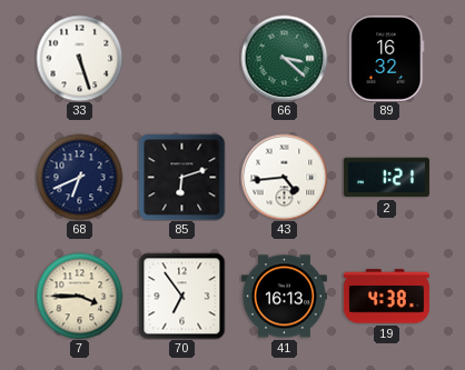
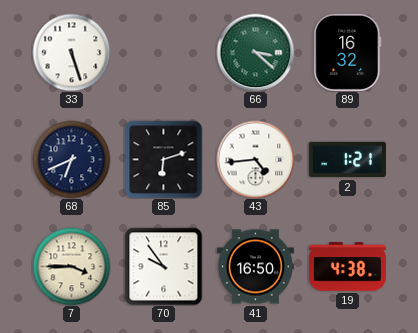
70: 6:54 -> 9:54
41: 16:13 -> 16:50
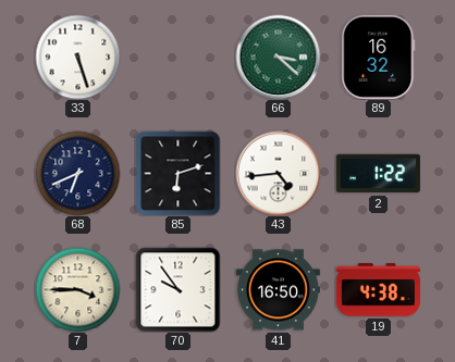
2: 1:21 -> 1:22
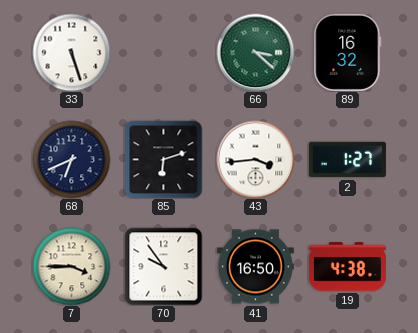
43: 4:44 -> 3:44
2: 1:22 -> 1:27
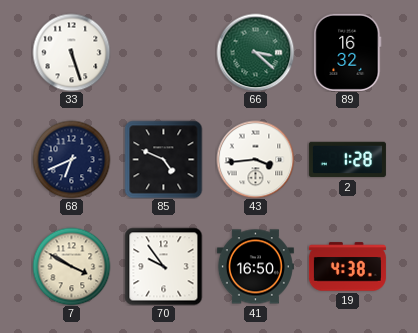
85: 6:12 -> 4:49
2: 1:27 -> 1:28
7: 3:45 -> 3:50
